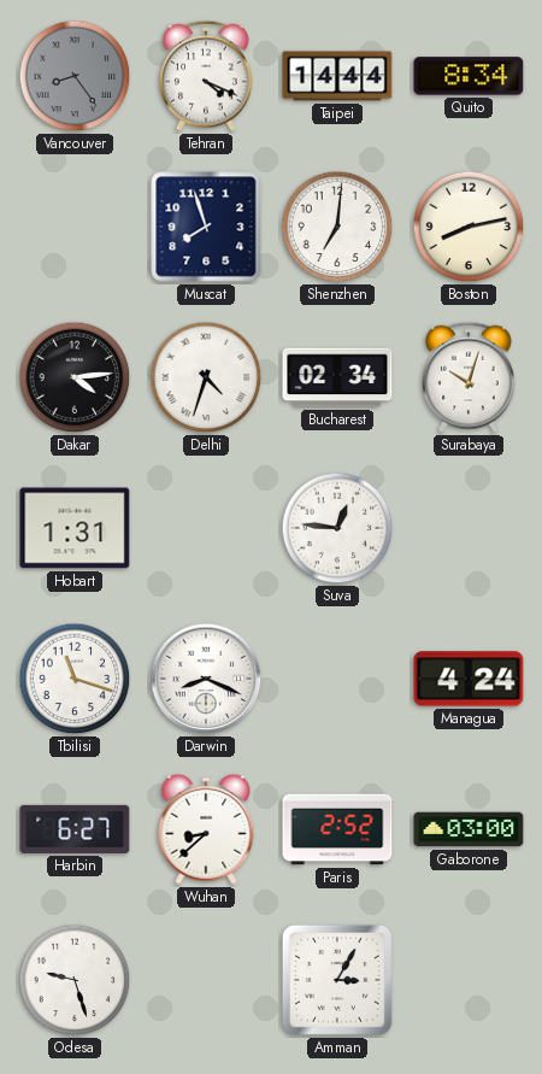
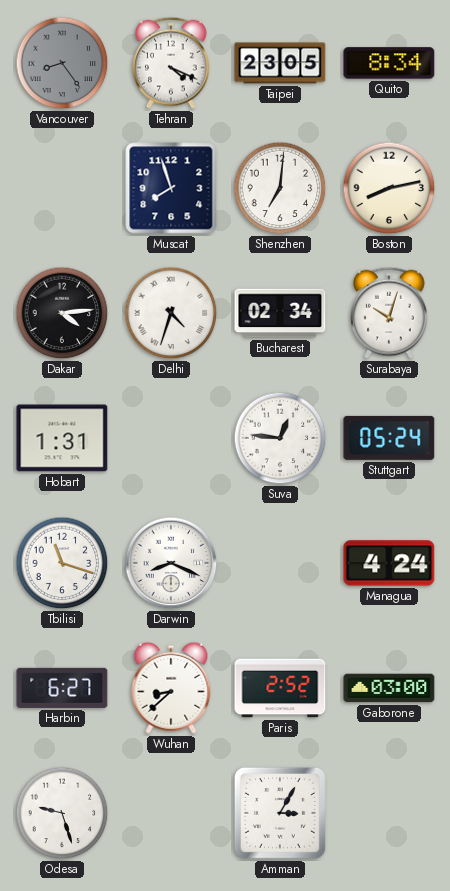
Taipei: 14:44 -> 23:05
Stuttgart: none -> 05:24
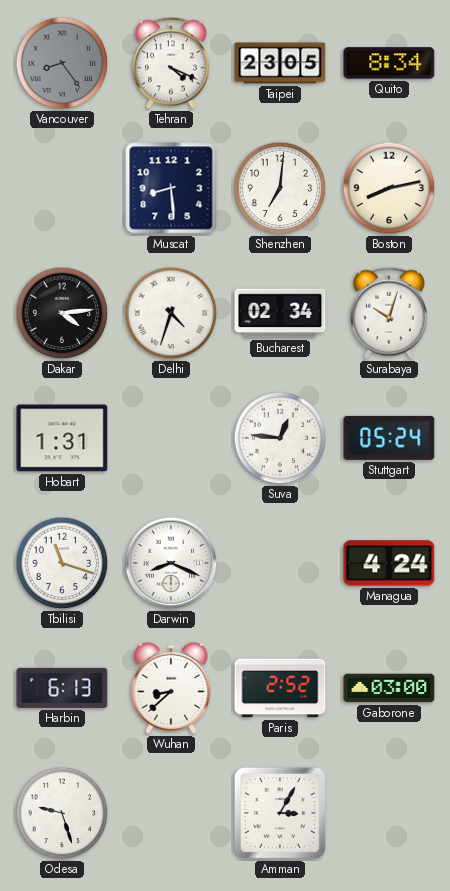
Muscat: 7:57 -> 8:29
Harbin: 6:27 -> 6:13
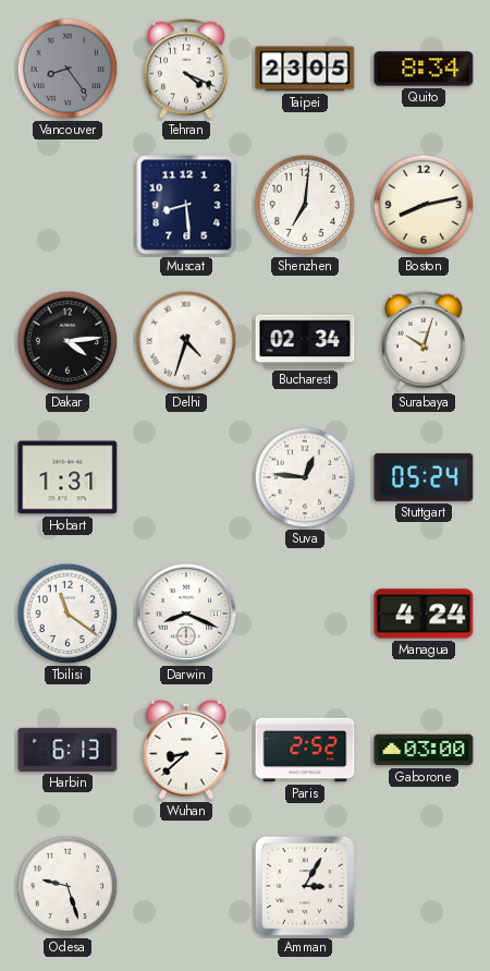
Tbilisi: 11:18 -> 11:21
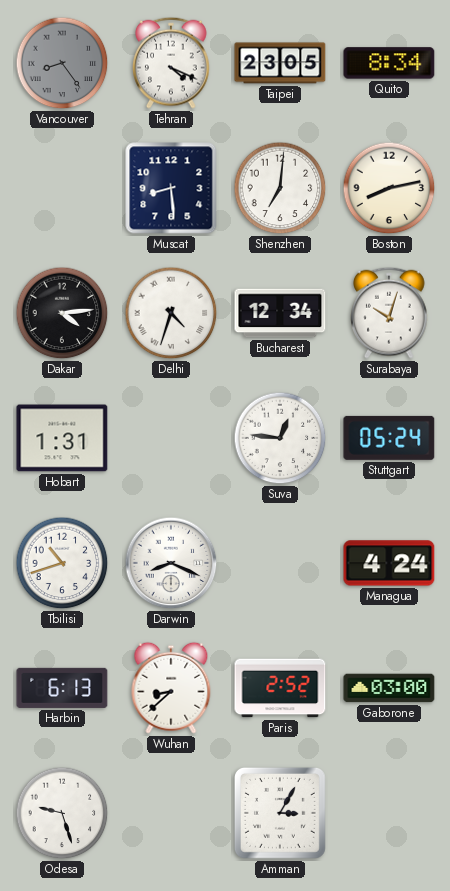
Bucharest: 02:34 -> 12:34
Tbilisi: 11:21 -> 10:42
